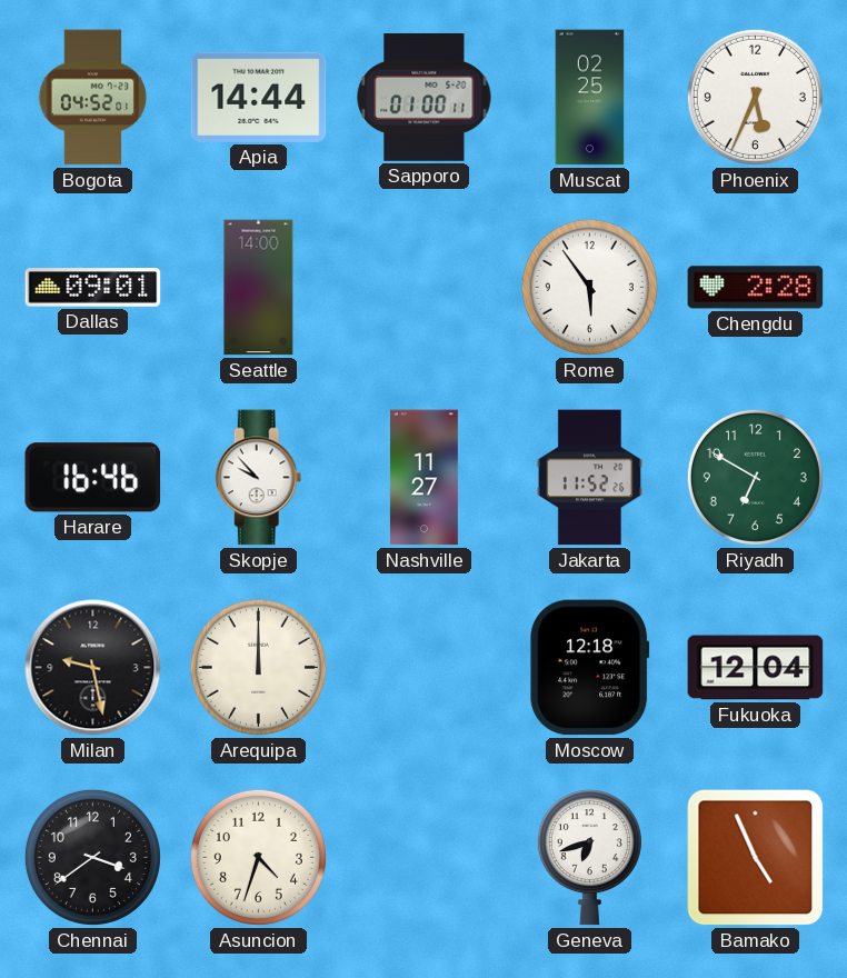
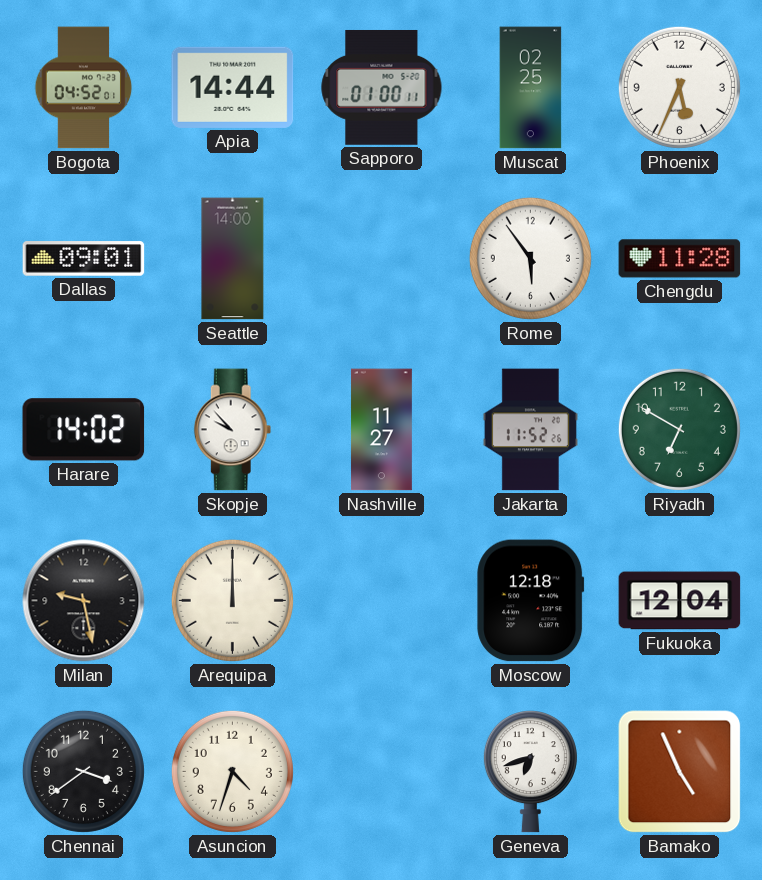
Chengdu: 2:28 -> 11:28
Harare: 16:46 -> 14:02
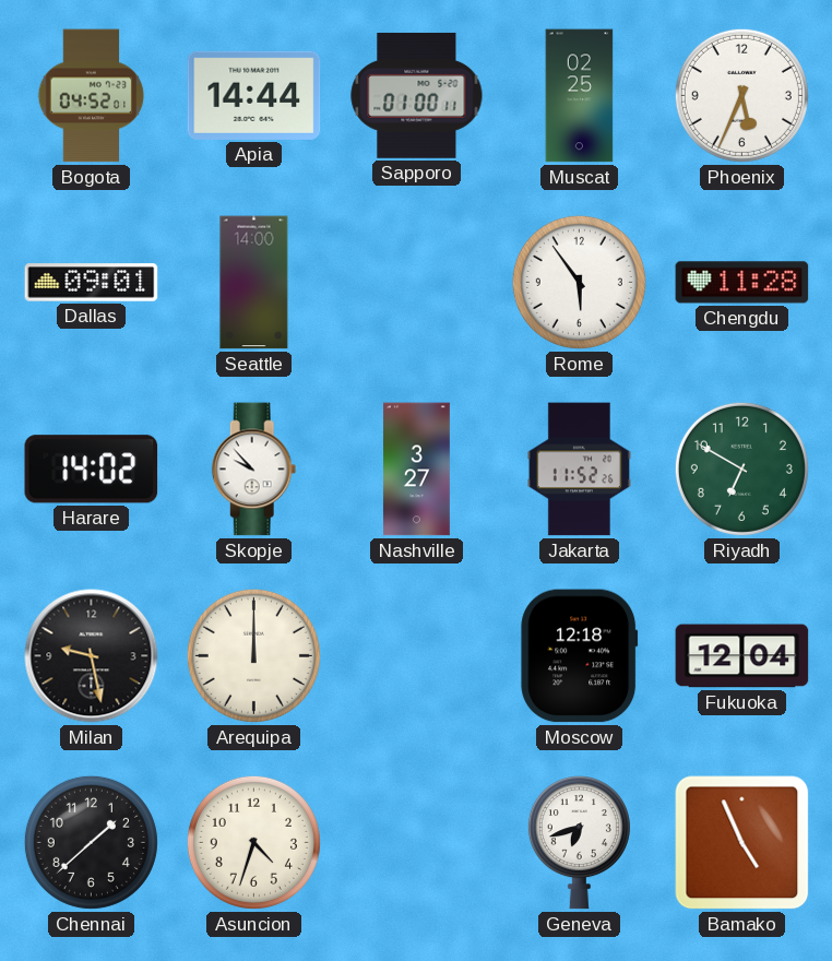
Nashville: 11:27 -> 3:27
Chennai: 3:39 -> 1:38
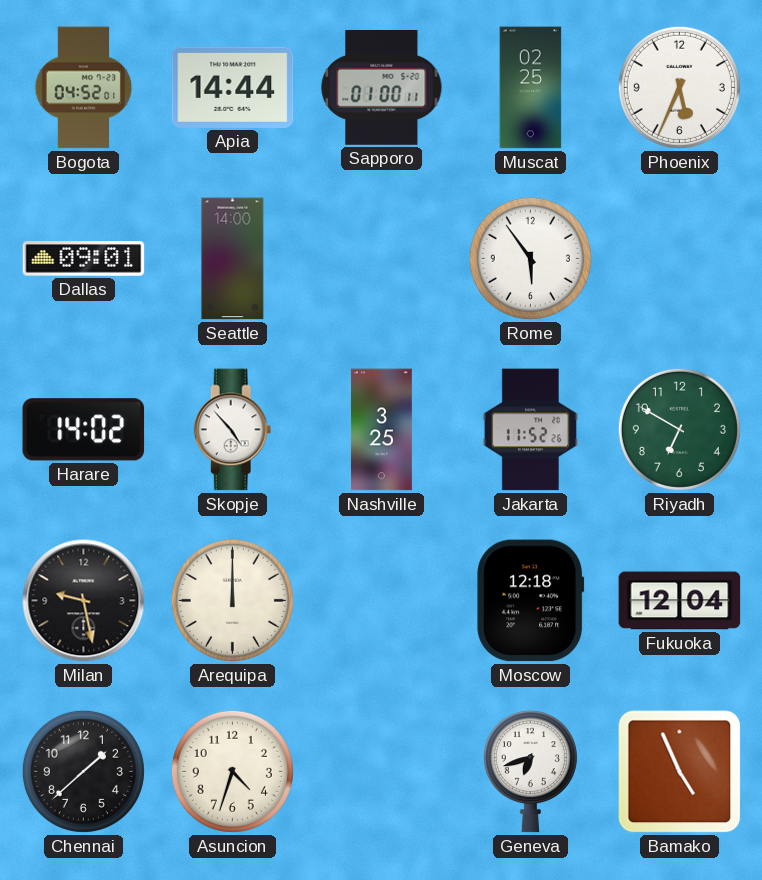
Chengdu: 11:28 -> none
Skopje: 9:53 -> 4:53
Nashville: 3:27 -> 3:25
